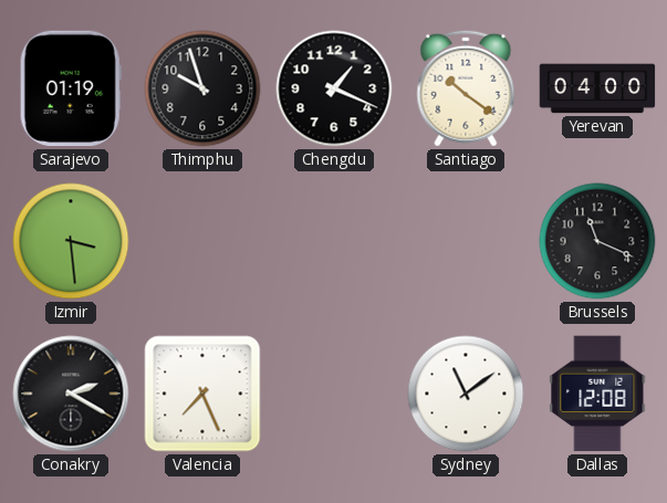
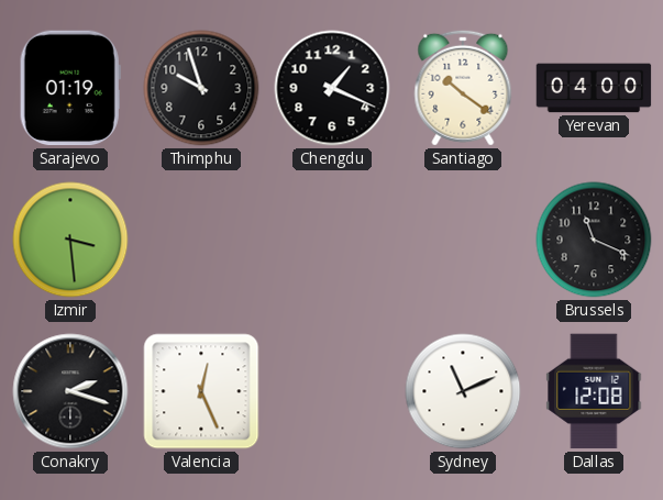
Conakry: 2:20 -> 2:18
Valencia: 7:26 -> 12:26
Sydney: 11:09 -> 11:11
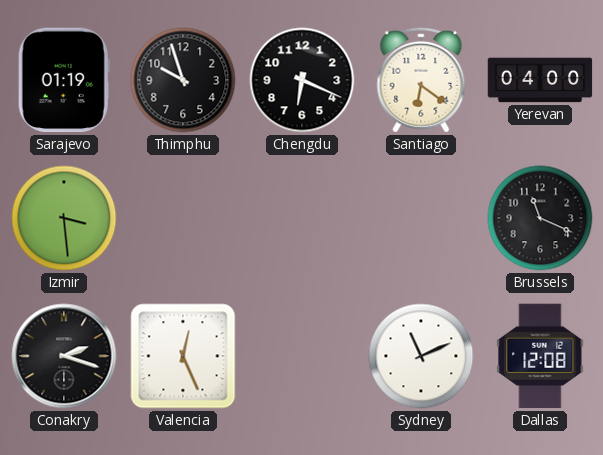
Chengdu: 1:19 -> 6:19
Santiago: 10:21 -> 6:21
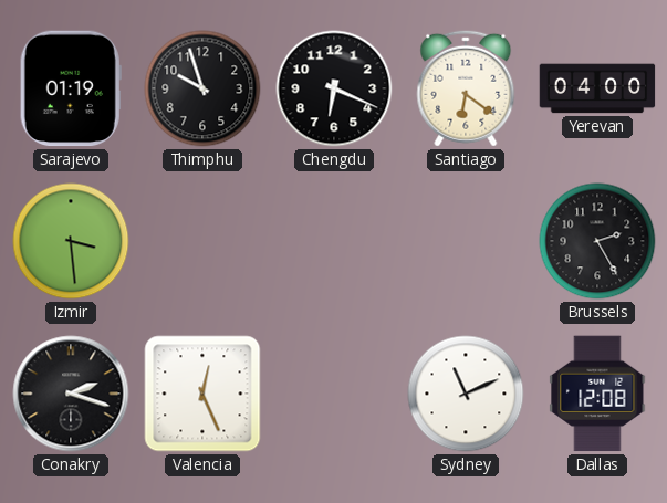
Brussels: 11:19 -> 2:25
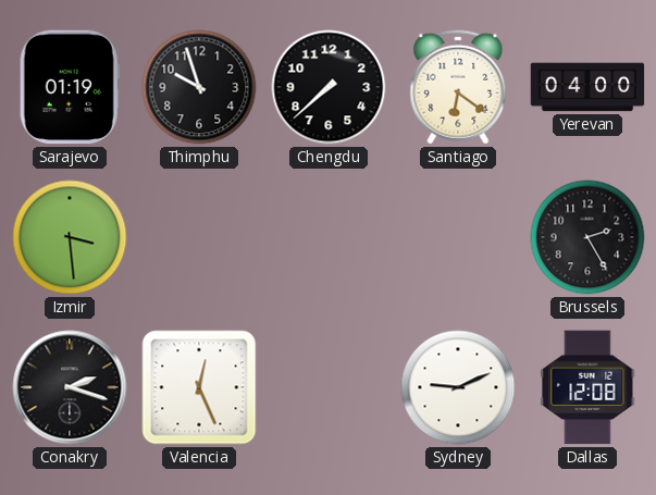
Chengdu: 6:19 -> 7:38
Sydney: 11:11 -> 9:11
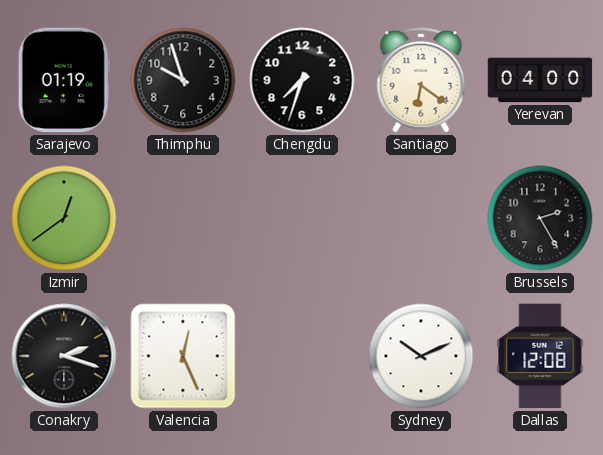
Chengdu: 7:38 -> 7:33
Izmir: 3:29 -> 12:39
Sydney: 9:11 -> 10:11
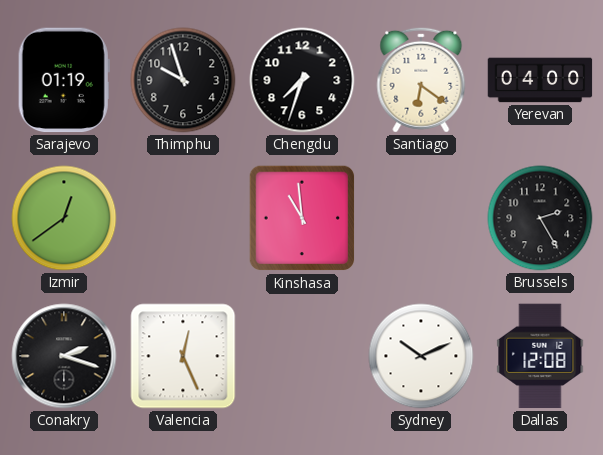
Kinshasa: none -> 10:59
